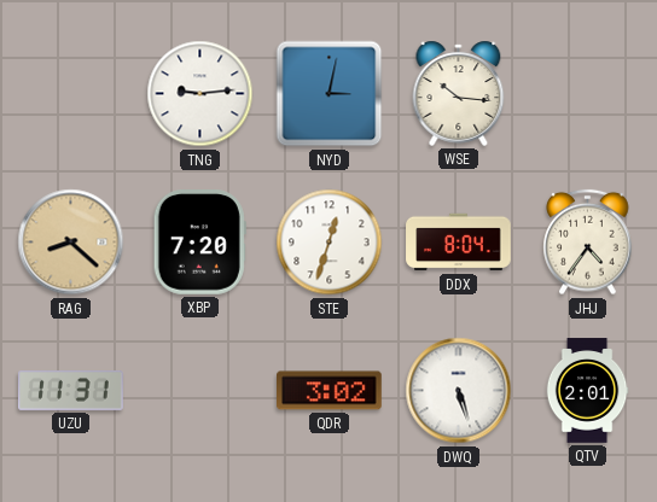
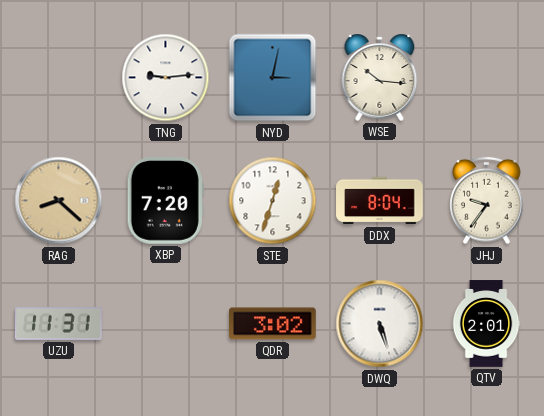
JHJ: 4:36 -> 9:36
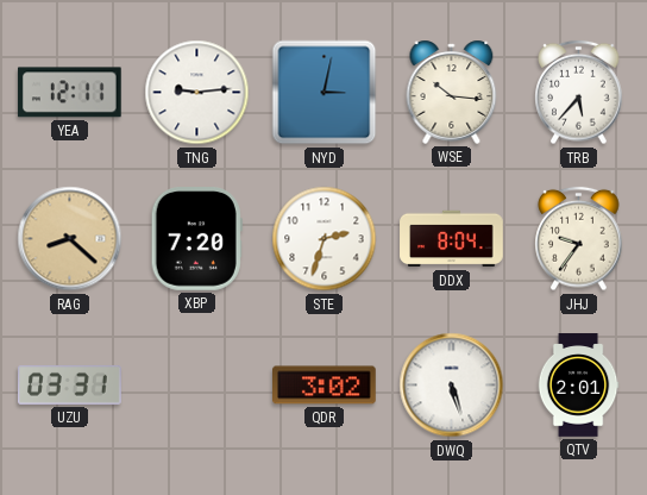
YEA: none -> 12:11
TRB: none -> 5:37
STE: 12:33 -> 2:33
UZU: 11:31 -> 03:31
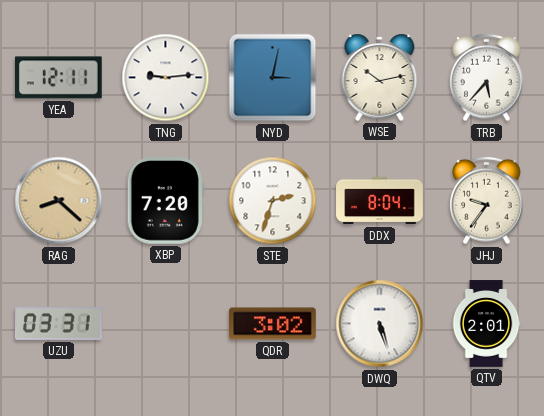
WSE: 10:16 -> 10:13
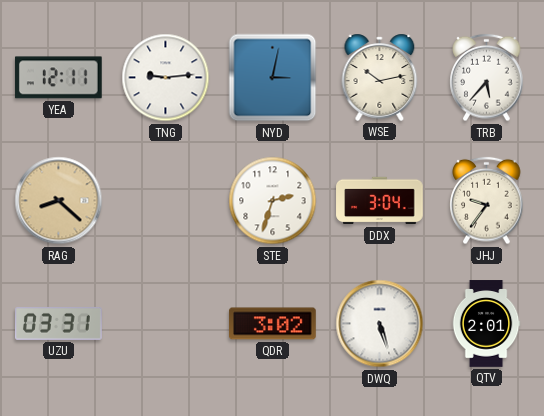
XBP: 7:20 -> none
DDX: 8:04 -> 3:04
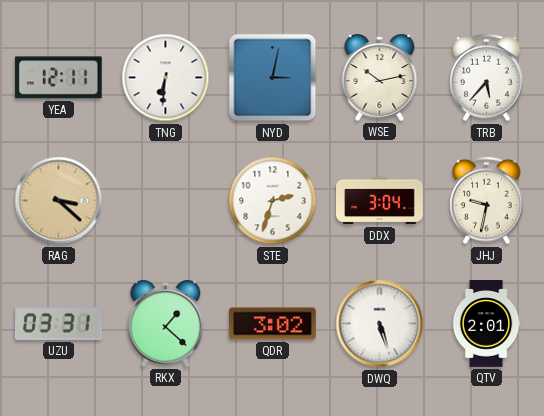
TNG: 9:14 -> 6:31
RAG: 8:22 -> 3:22
JHJ: 9:36 -> 9:32
RKX: none -> 1:22
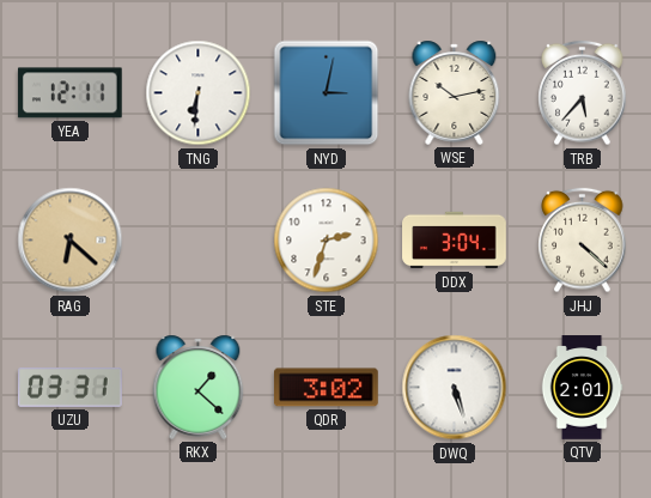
RAG: 3:22 -> 6:22
JHJ: 9:32 -> 4:22
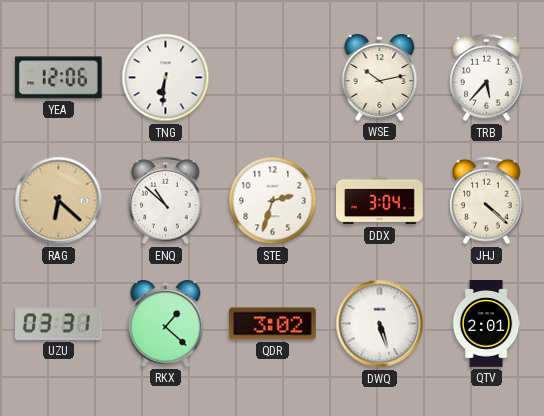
YEA: 12:11 -> 12:06
NYD: 3:02 -> none
ENQ: none -> 10:52
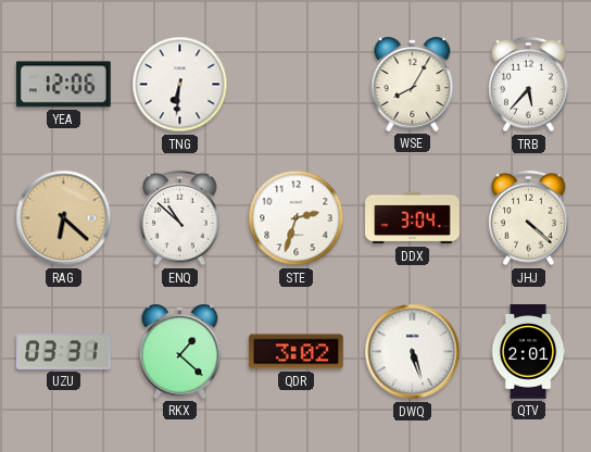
WSE: 10:13 -> 8:05
